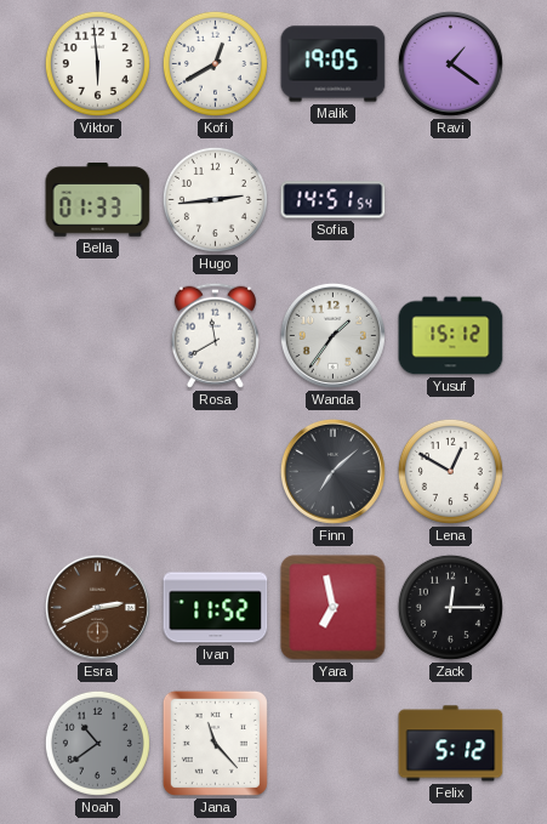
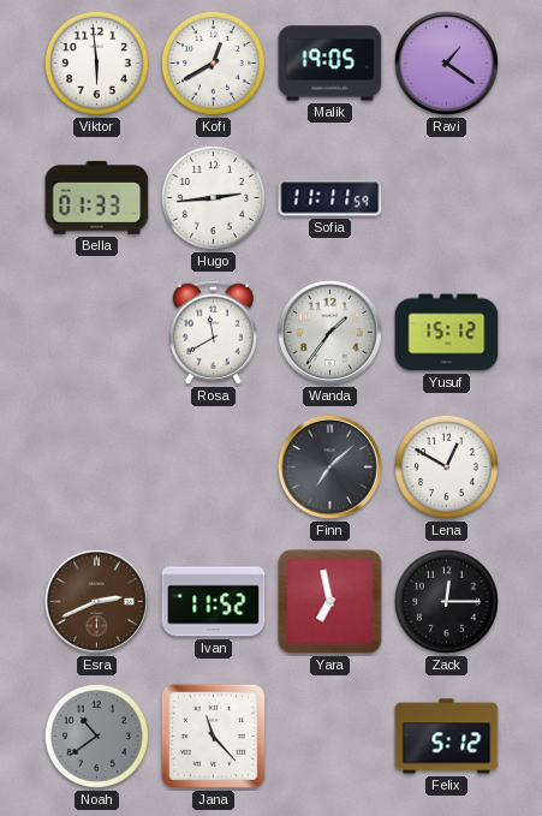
Sofia: 14:51 -> 11:11
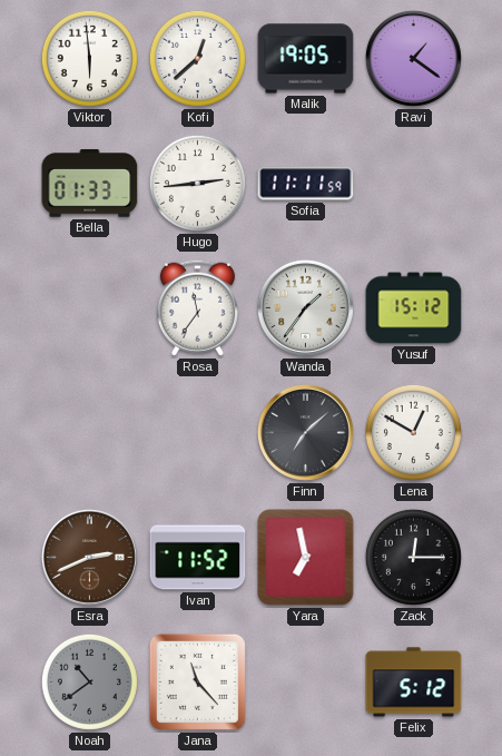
Kofi: 12:40 -> 12:38
Rosa: 11:40 -> 11:36
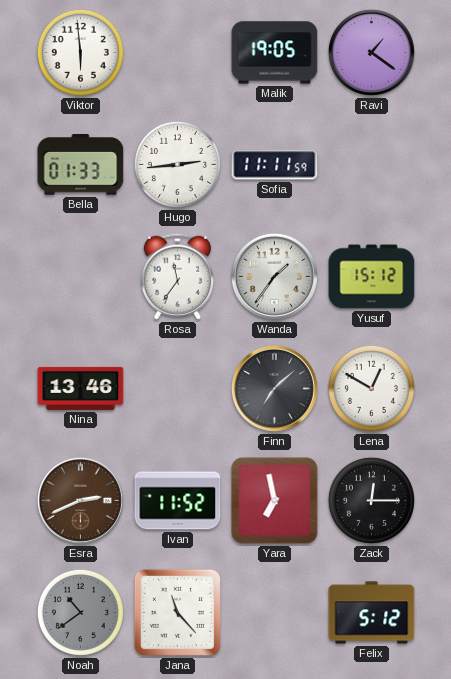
Kofi: 12:38 -> none
Nina: none -> 13:46
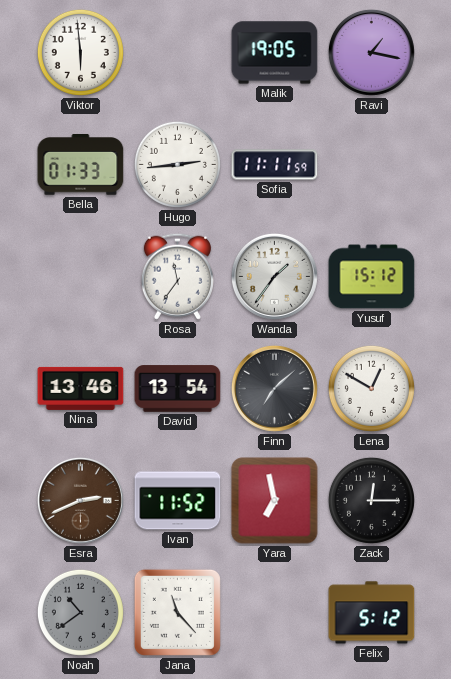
Ravi: 1:21 -> 1:17
David: none -> 13:54
